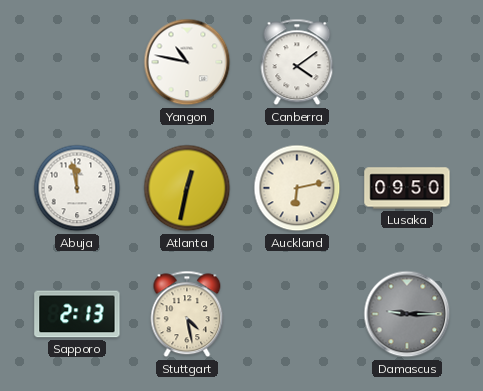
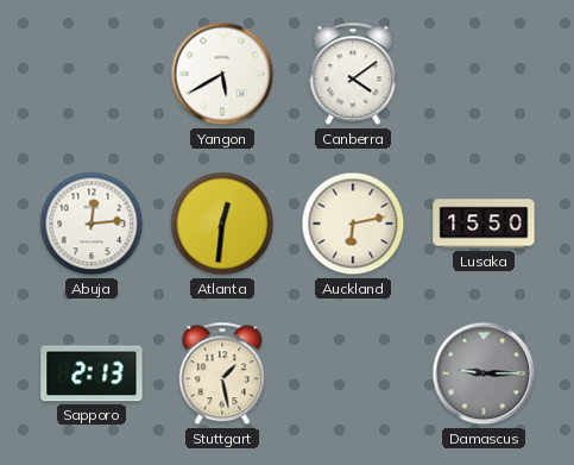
Yangon: 10:47 -> 5:40
Abuja: 11:58 -> 12:14
Atlanta: 12:32 -> 12:31
Lusaka: 09:50 -> 15:50
Stuttgart: 4:28 -> 1:28
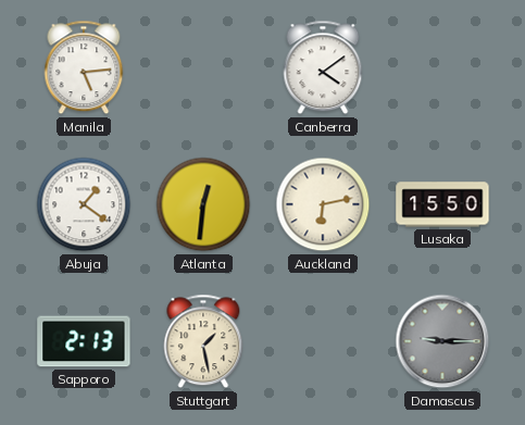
Manila: none -> 5:14
Yangon: 5:40 -> none
Abuja: 12:14 -> 1:21
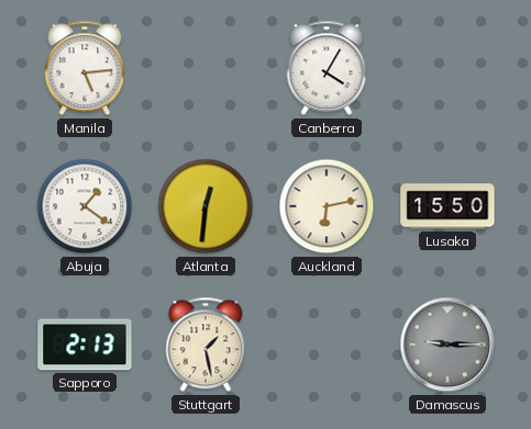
Canberra: 4:09 -> 4:05
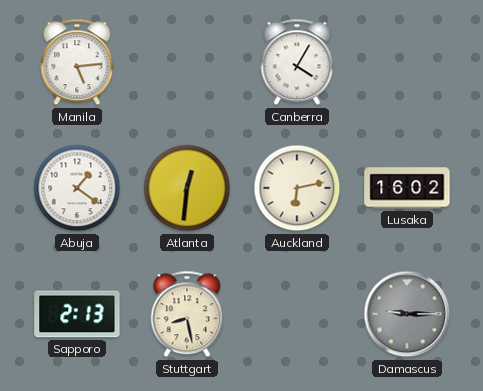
Lusaka: 15:50 -> 16:02
Stuttgart: 1:28 -> 8:28
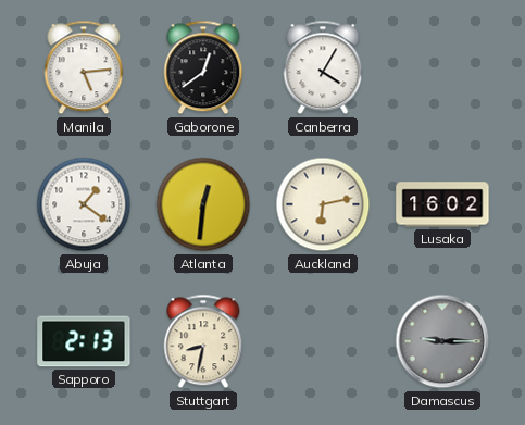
Gaborone: none -> 12:39
Stuttgart: 8:28 -> 8:32
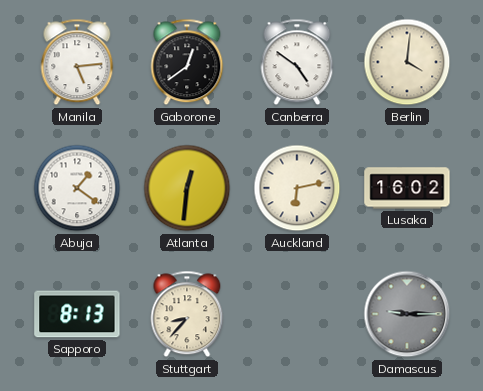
Canberra: 4:05 -> 4:51
Berlin: none -> 4:01
Sapporo: 2:13 -> 8:13
Stuttgart: 8:32 -> 8:37
